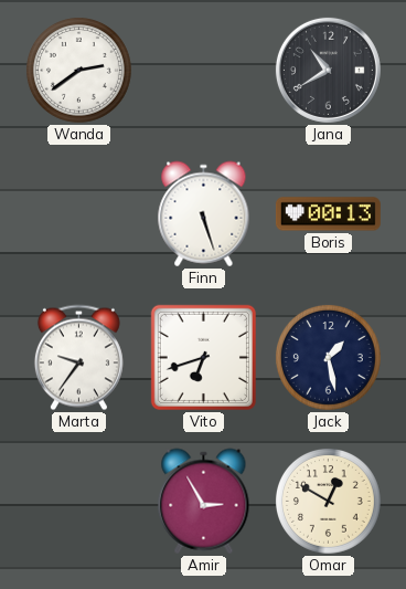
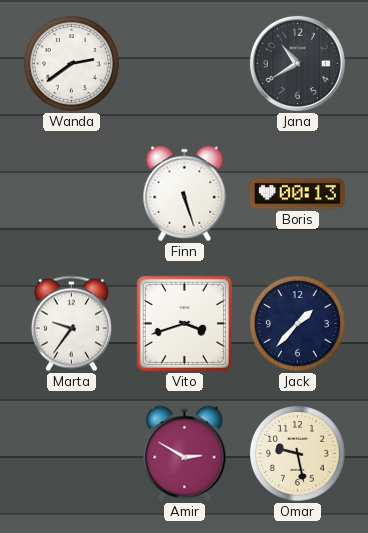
Vito: 6:42 -> 3:42
Jack: 1:28 -> 1:37
Amir: 2:55 -> 2:50
Omar: 12:50 -> 9:28
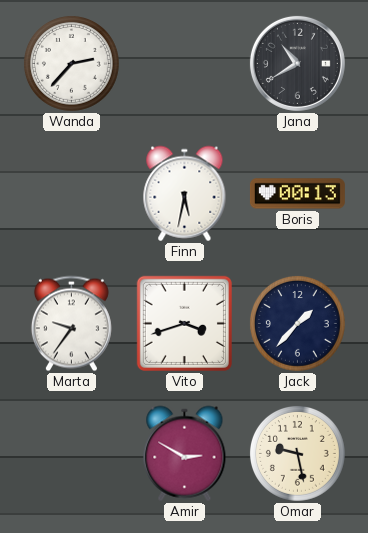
Wanda: 2:39 -> 2:37
Finn: 5:27 -> 5:32
